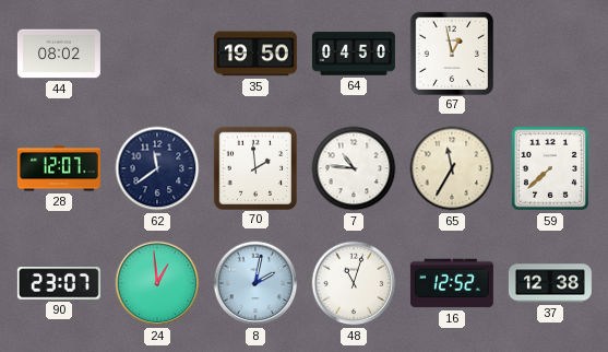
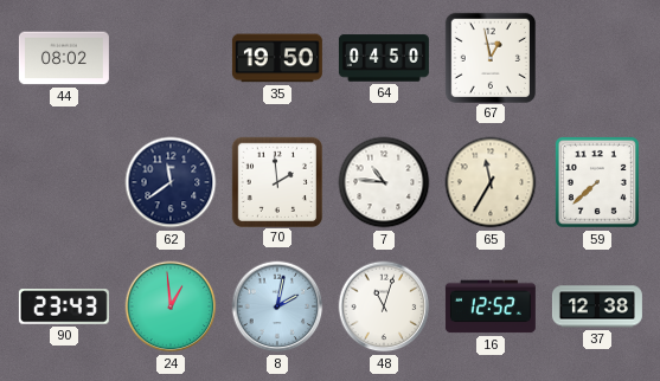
28: 12:07 -> none
90: 23:07 -> 23:43
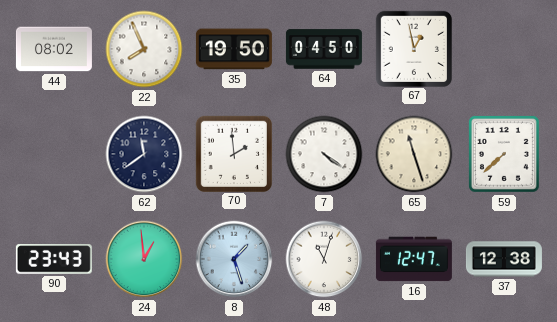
22: none -> 7:56
7: 10:46 -> 4:21
65: 11:35 -> 11:27
8: 2:02 -> 1:27
16: 12:52 -> 12:47
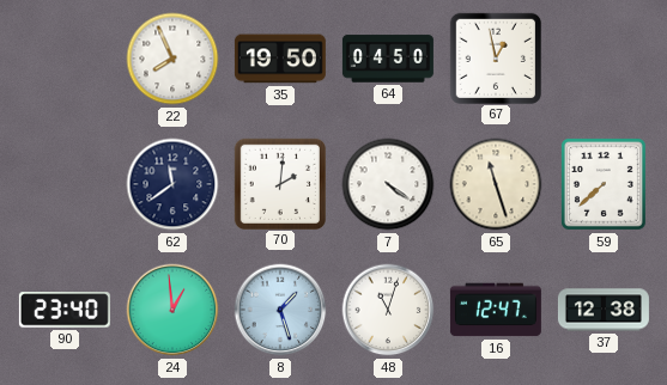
44: 08:02 -> none
70: 1:59 -> 2:01
90: 23:43 -> 23:40
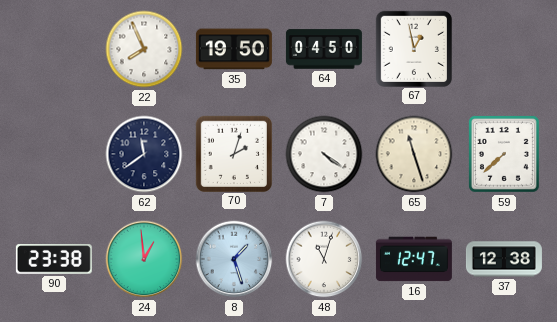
70: 2:01 -> 2:03
90: 23:40 -> 23:38
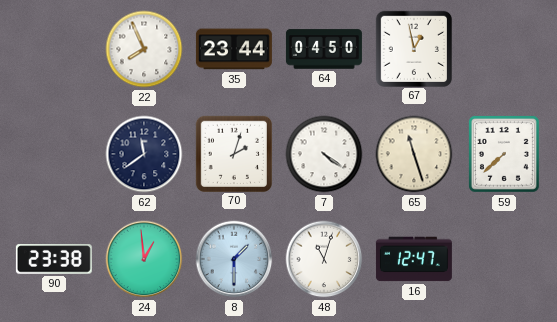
35: 19:50 -> 23:44
8: 1:27 -> 1:30
37: 12:38 -> none
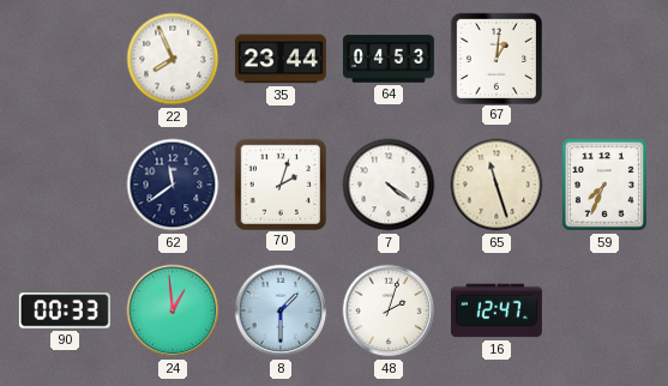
64: 04:50 -> 04:53
67: 12:58 -> 1:01
59: 7:38 -> 7:34
90: 23:38 -> 00:33
48: 11:03 -> 2:03
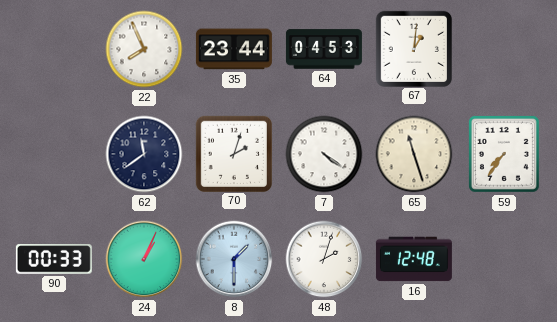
59: 7:34 -> 7:36
24: 12:59 -> 1:04
16: 12:47 -> 12:48
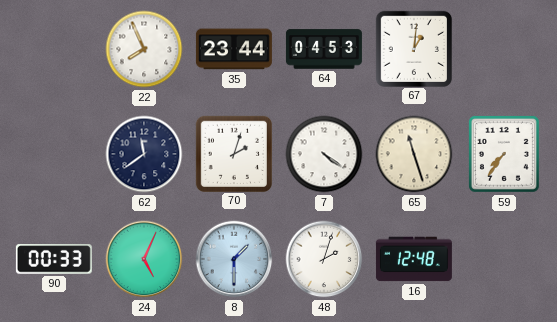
24: 1:04 -> 5:04
